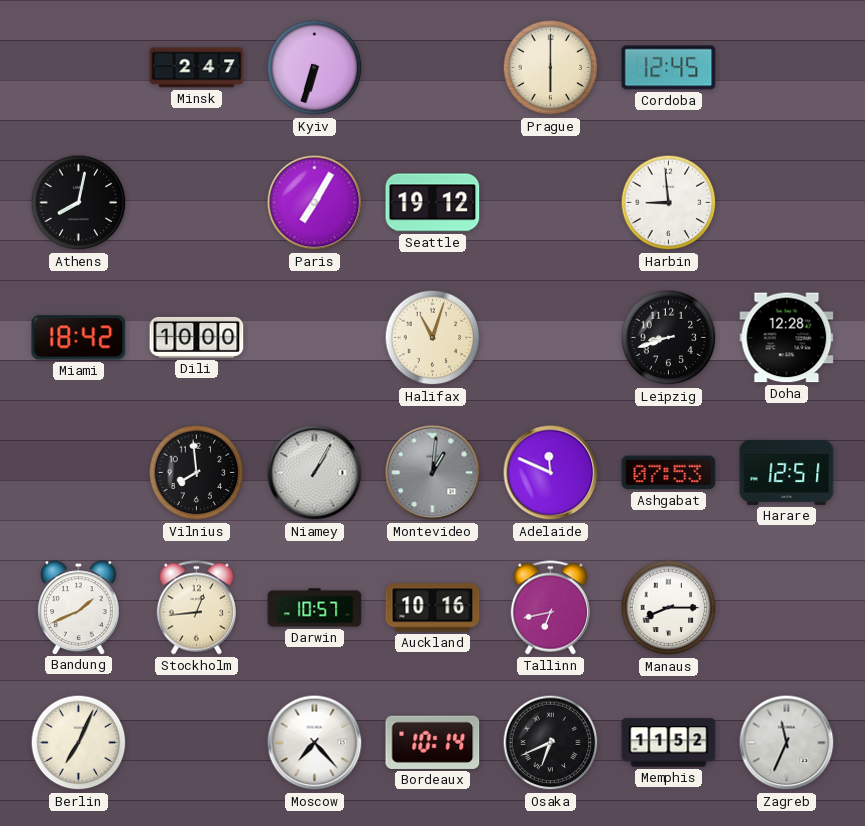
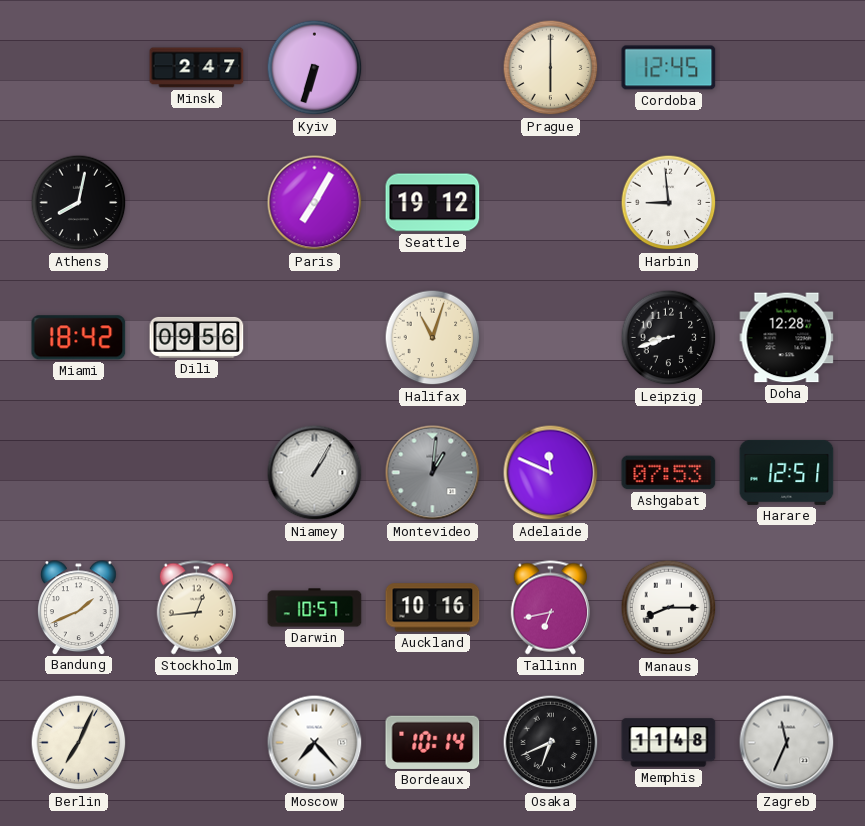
Dili: 10:00 -> 09:56
Vilnius: 7:59 -> none
Memphis: 11:52 -> 11:48
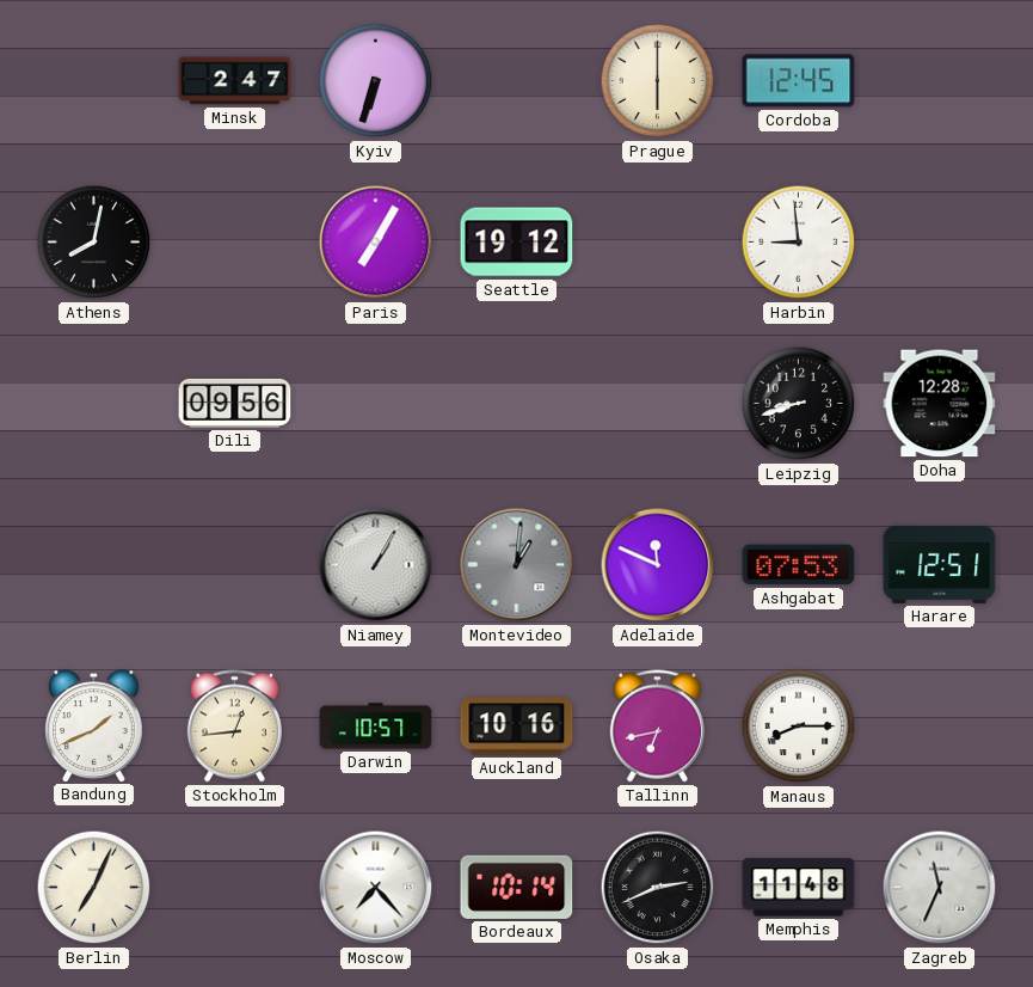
Miami: 18:42 -> none
Halifax: 11:03 -> none
Osaka: 6:41 -> 2:41
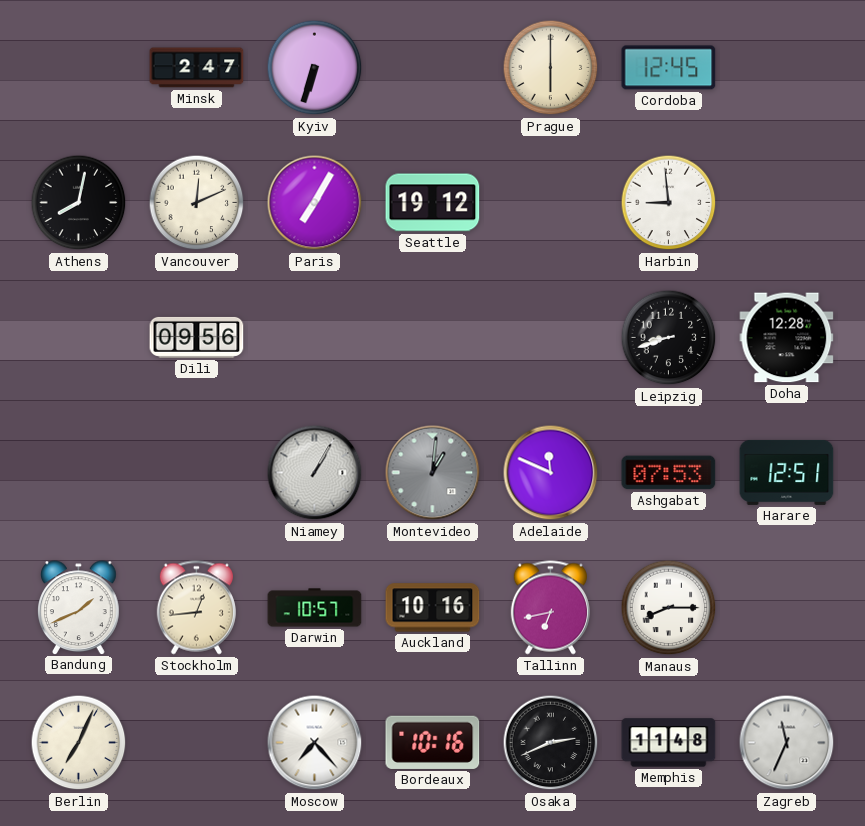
Vancouver: none -> 12:11
Bordeaux: 10:14 -> 10:16
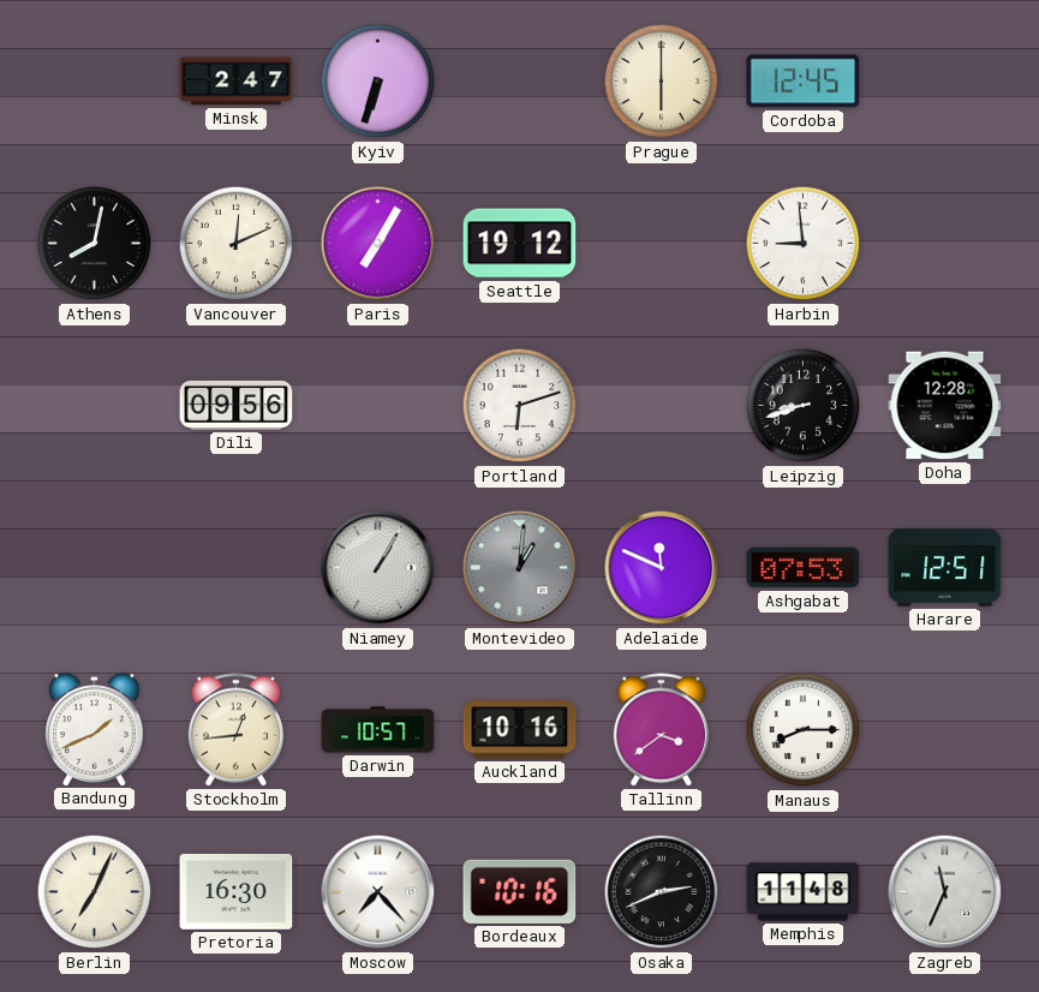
Portland: none -> 6:12
Tallinn: 6:43 -> 3:39
Pretoria: none -> 16:30
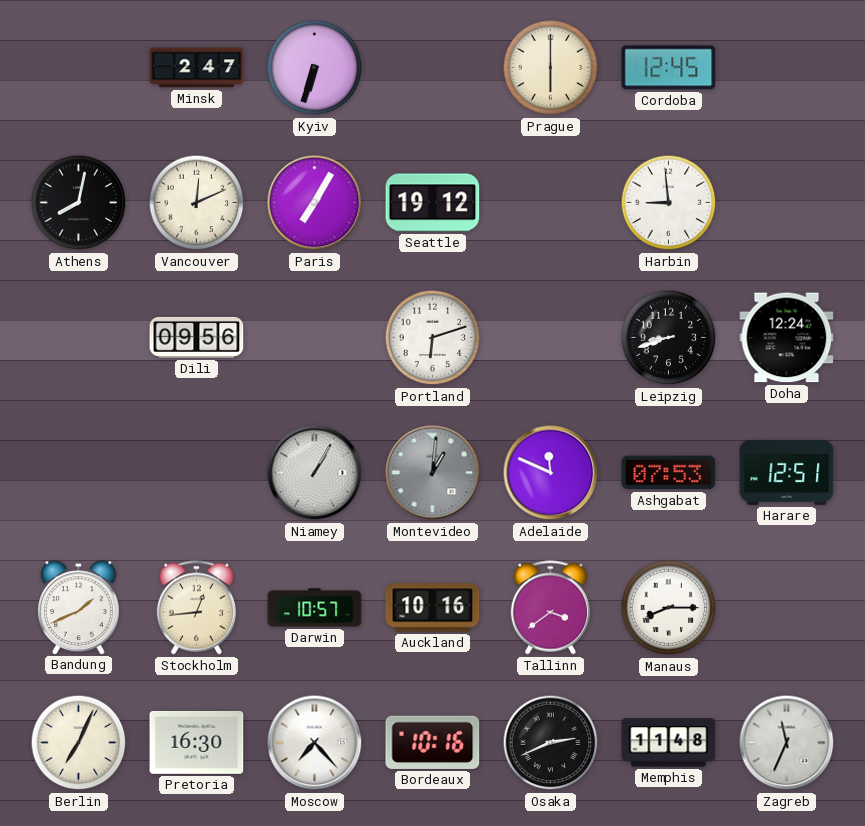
Doha: 12:28 -> 12:24
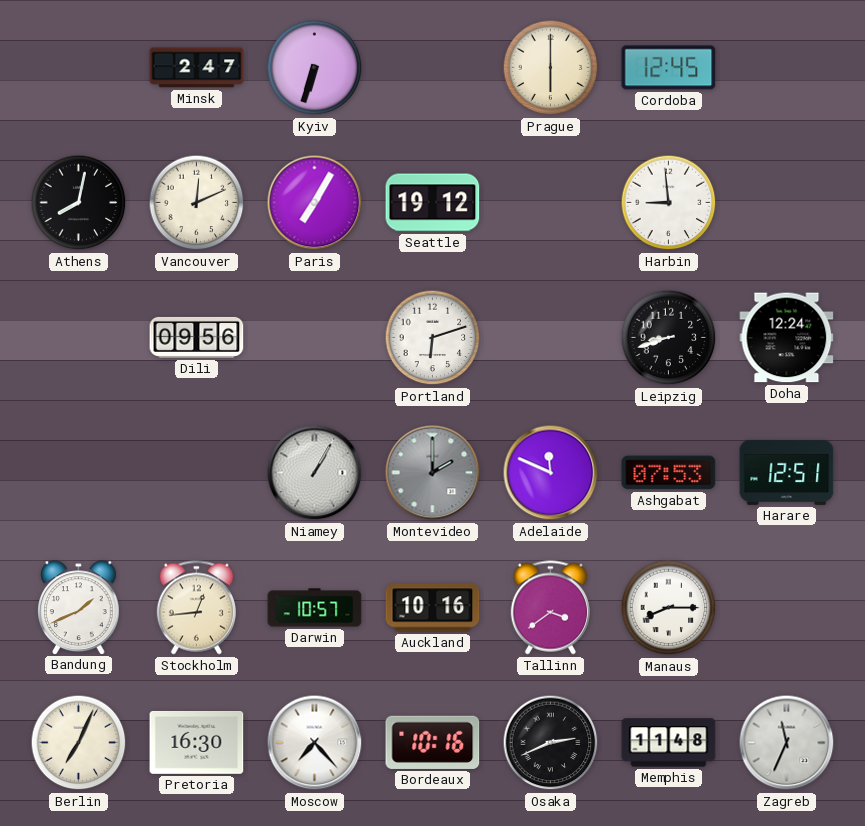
Montevideo: 1:01 -> 2:00
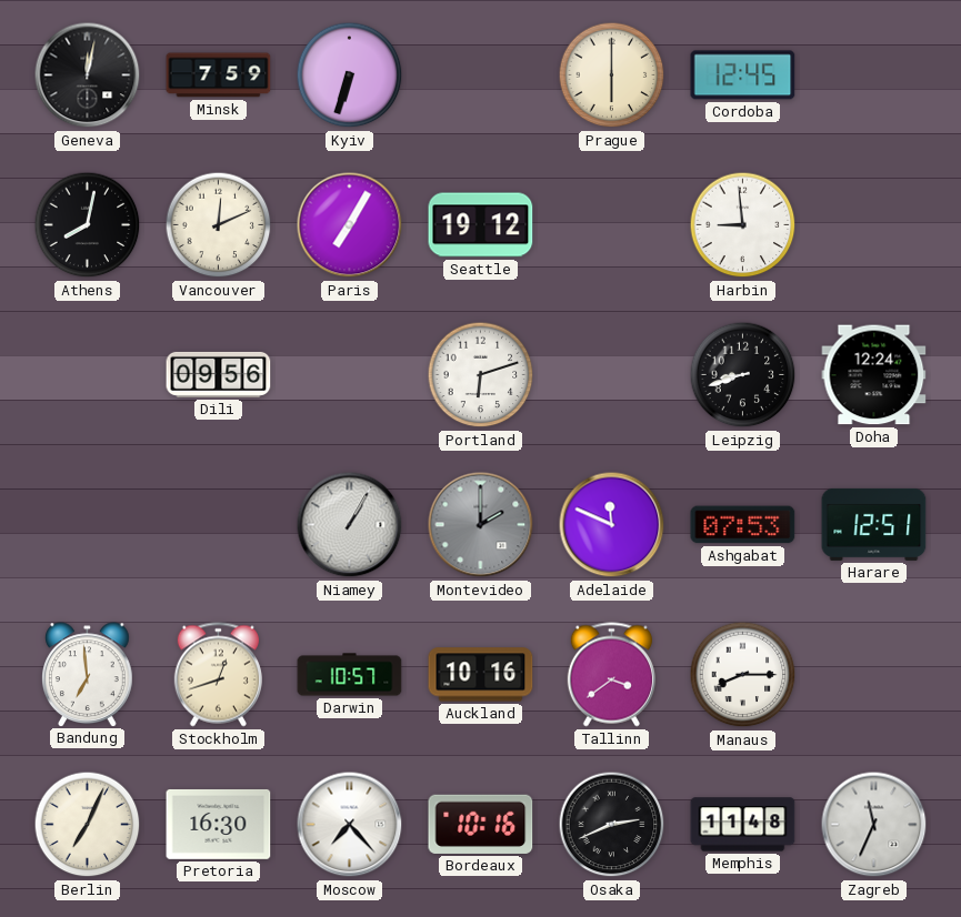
Geneva: none -> 12:02
Minsk: 2:47 -> 7:59
Bandung: 1:41 -> 6:59
Stockholm: 12:44 -> 12:42
